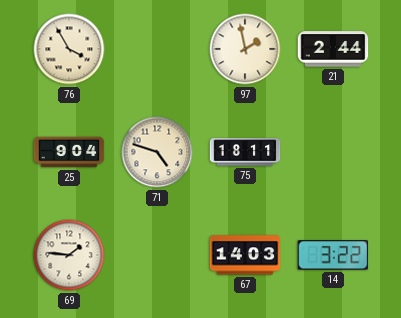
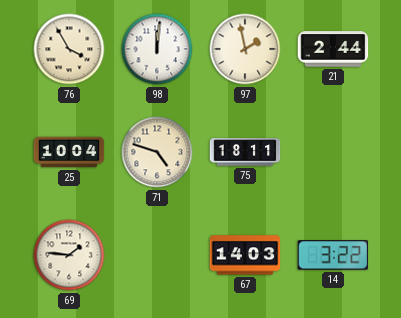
98: none -> 12:01
25: 9:04 -> 10:04
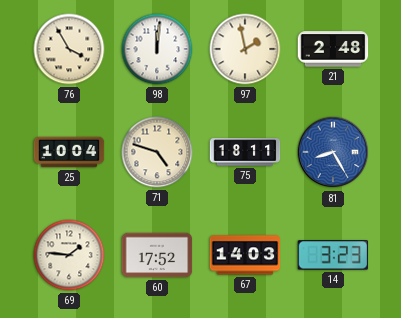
21: 2:44 -> 2:48
81: none -> 8:25
60: none -> 17:52
14: 3:22 -> 3:23
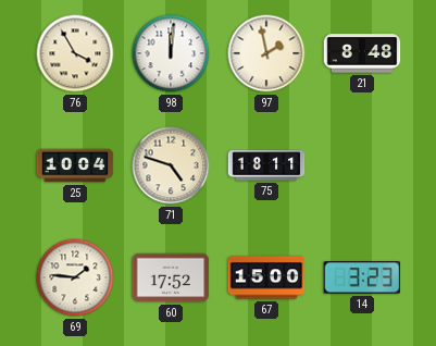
21: 2:48 -> 8:48
81: 8:25 -> none
67: 14:03 -> 15:00
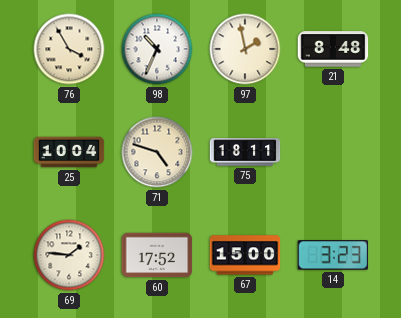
98: 12:01 -> 10:34
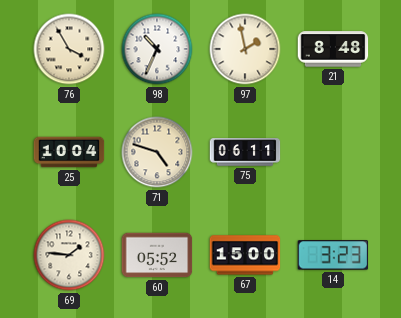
75: 18:11 -> 06:11
60: 17:52 -> 05:52
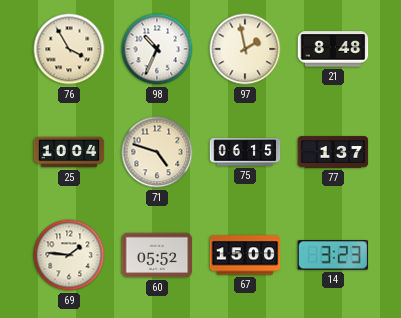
75: 06:11 -> 06:15
77: none -> 1:37
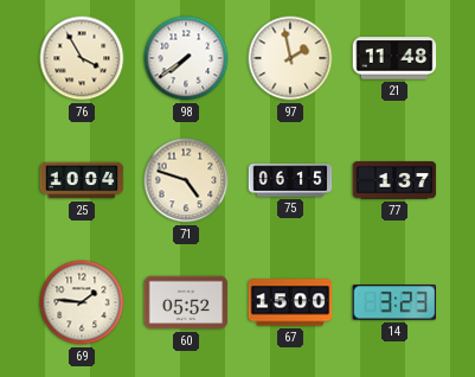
98: 10:34 -> 7:39
21: 8:48 -> 11:48
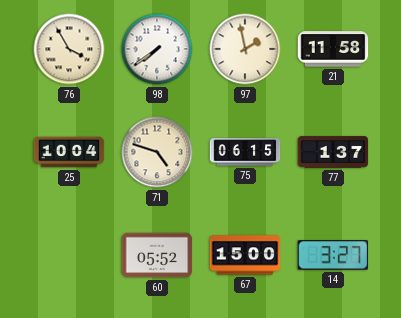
21: 11:48 -> 11:58
69: 1:46 -> none
14: 3:23 -> 3:27
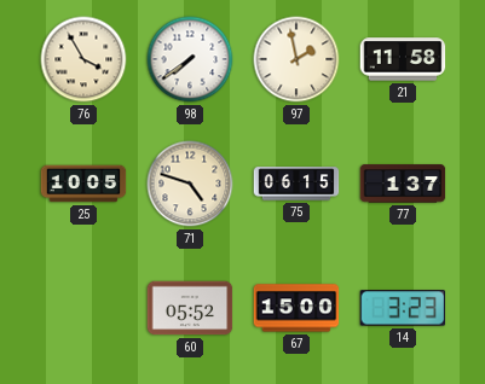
25: 10:04 -> 10:05
14: 3:27 -> 3:23
